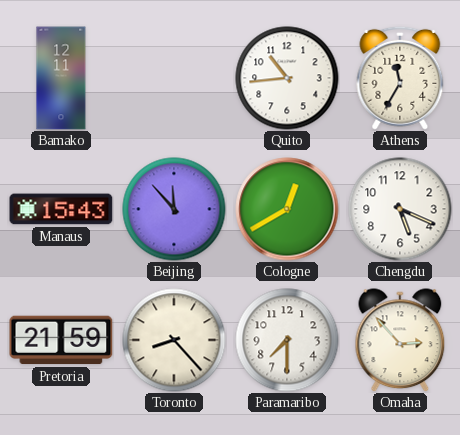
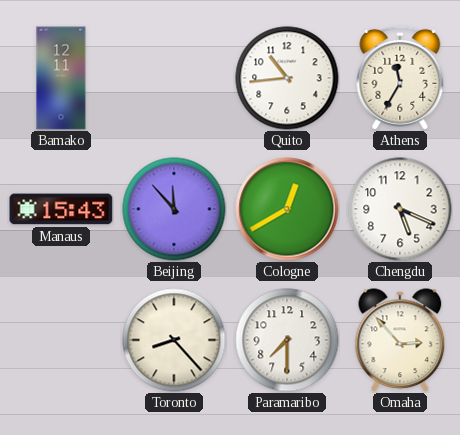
Pretoria: 21:59 -> none
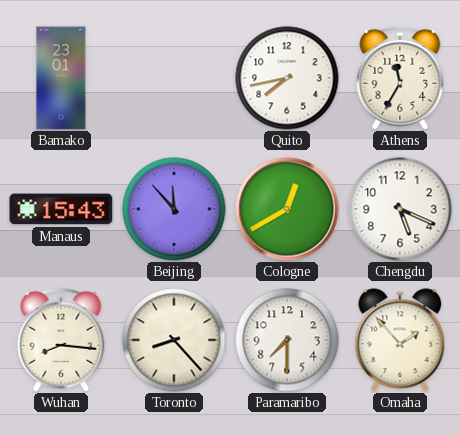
Bamako: 12:11 -> 23:01
Quito: 10:44 -> 7:43
Wuhan: none -> 8:16
Omaha: 2:53 -> 1:53
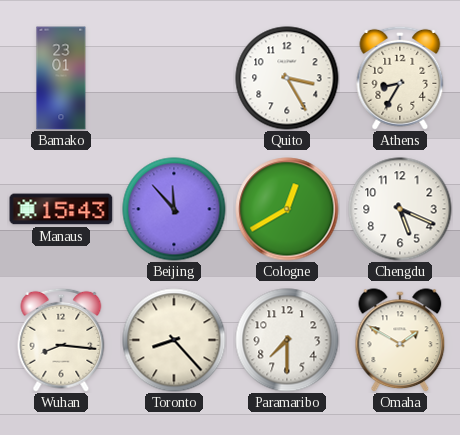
Quito: 7:43 -> 3:25
Athens: 11:35 -> 8:35
Omaha: 1:53 -> 1:50
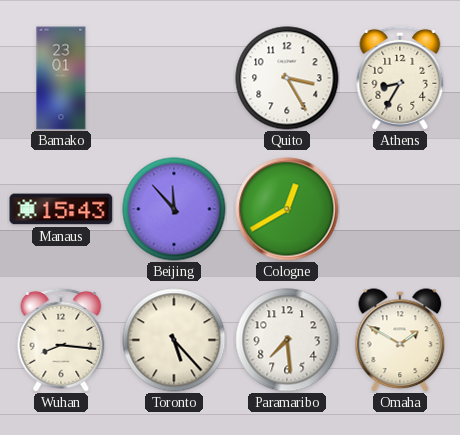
Chengdu: 5:19 -> none
Toronto: 8:23 -> 5:23
Paramaribo: 7:30 -> 7:29
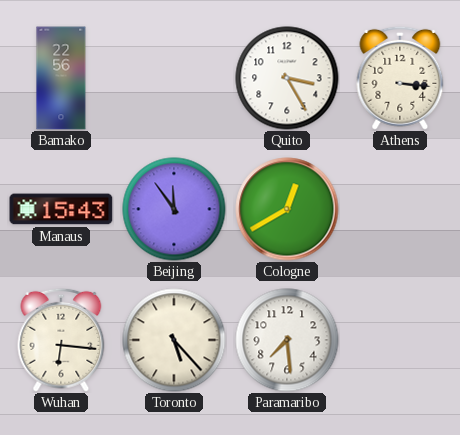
Bamako: 23:01 -> 22:56
Athens: 8:35 -> 3:16
Beijing: 11:53 -> 11:54
Wuhan: 8:16 -> 6:16
Omaha: 1:50 -> none
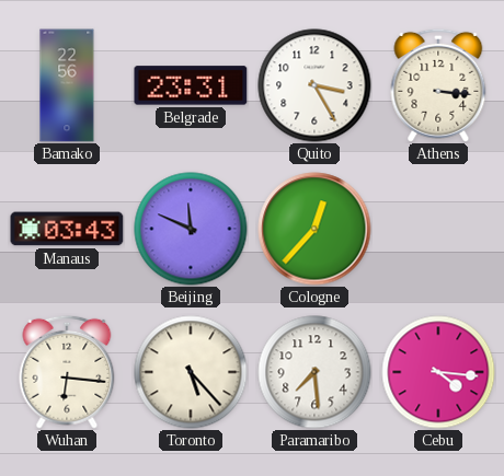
Belgrade: none -> 23:31
Manaus: 15:43 -> 03:43
Beijing: 11:54 -> 11:49
Cologne: 12:40 -> 12:37
Cebu: none -> 4:16
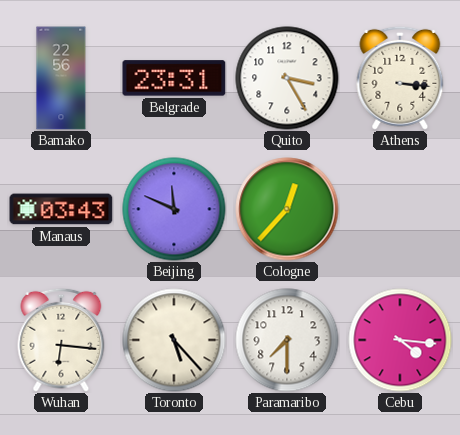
Paramaribo: 7:29 -> 7:30
